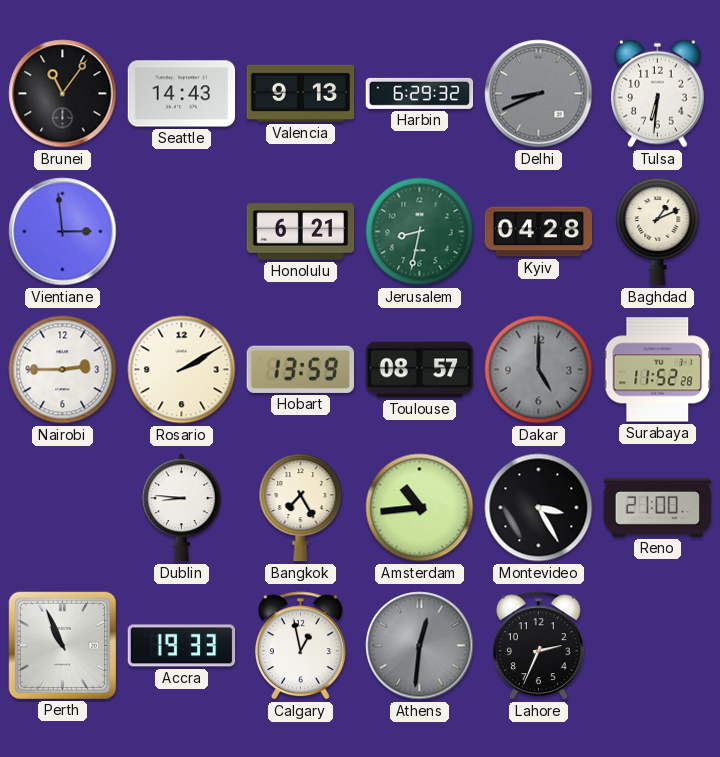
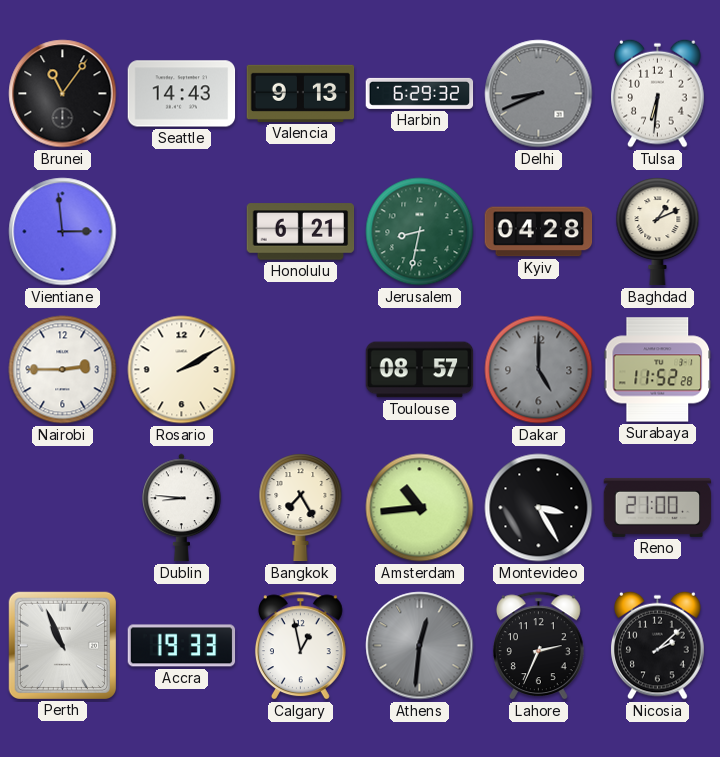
Hobart: 13:59 -> none
Nicosia: none -> 2:08
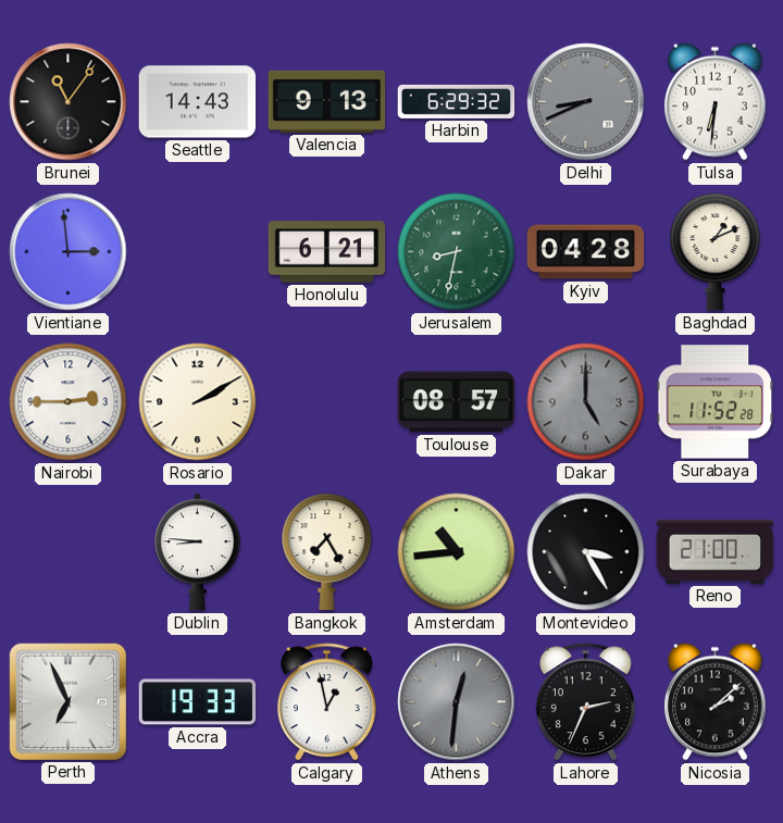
Perth: 10:56 -> 6:56
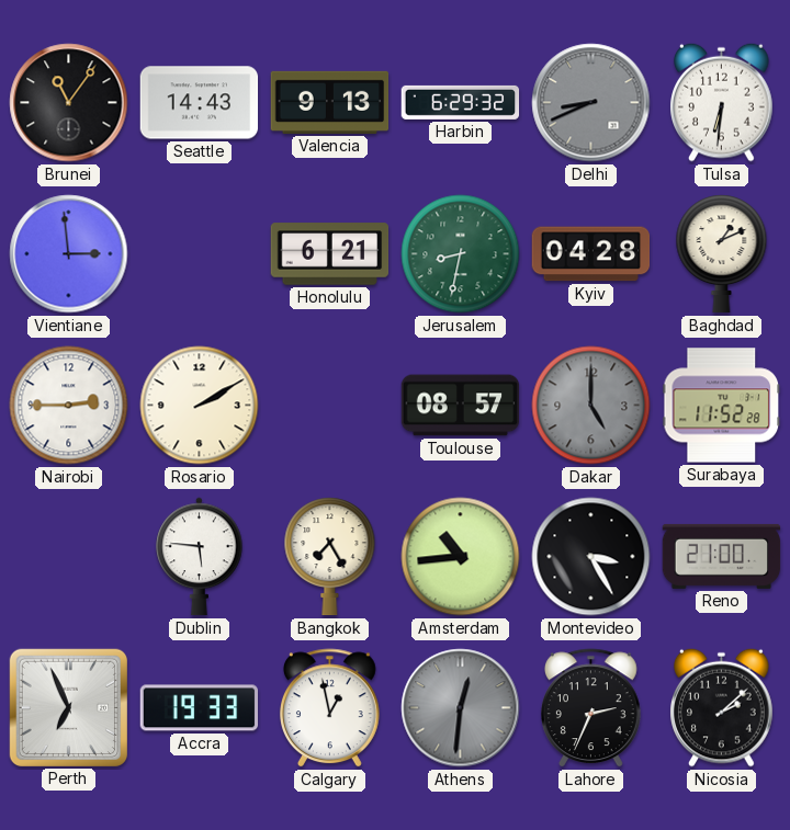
Dublin: 8:46 -> 5:46
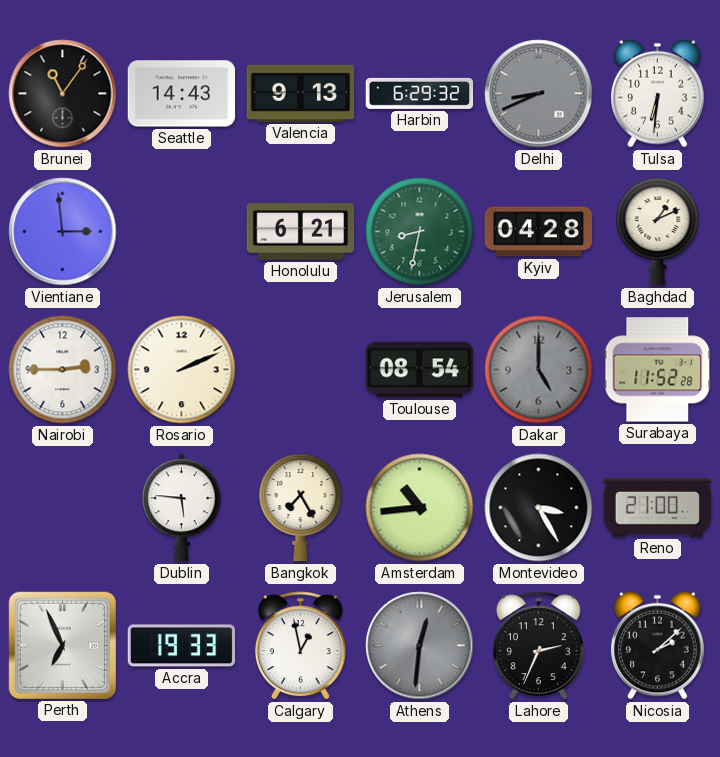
Rosario: 2:10 -> 2:11
Toulouse: 08:57 -> 08:54
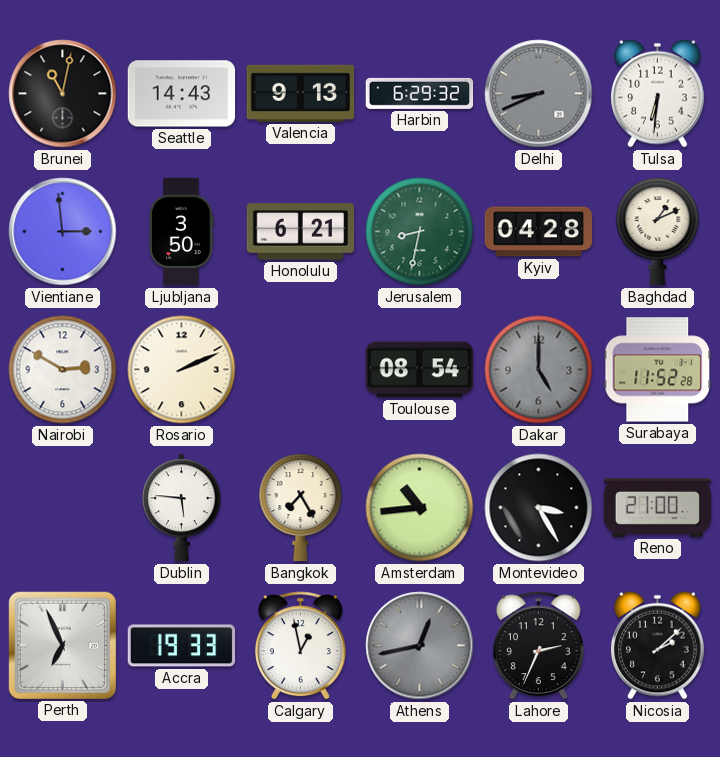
Brunei: 11:06 -> 11:02
Ljubljana: none -> 3:50
Nairobi: 2:45 -> 2:50
Athens: 12:31 -> 12:43
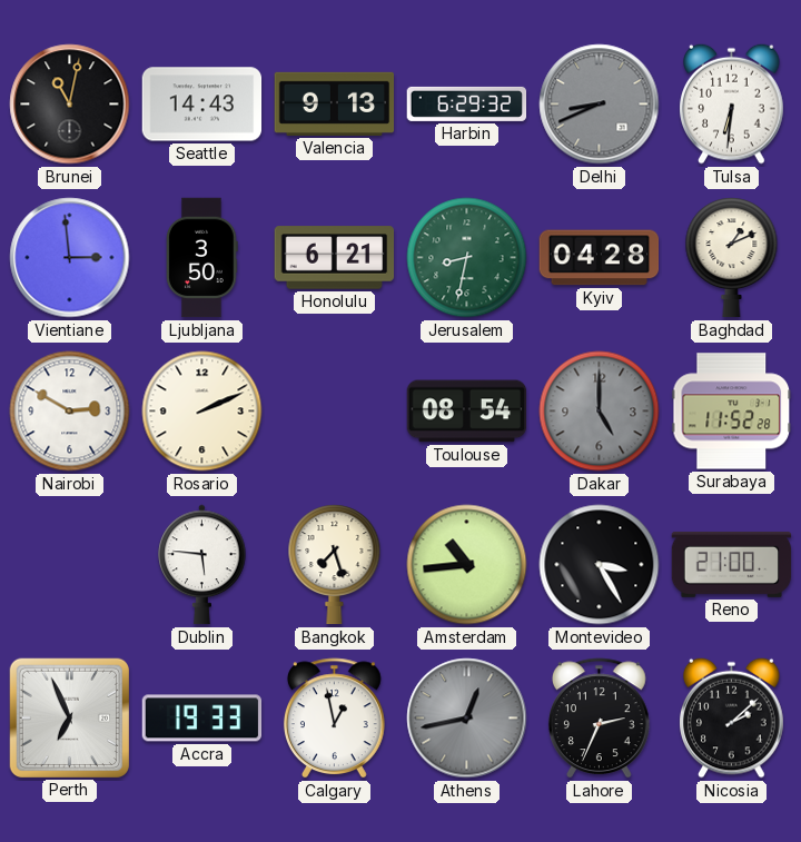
Bangkok: 7:25 -> 7:27
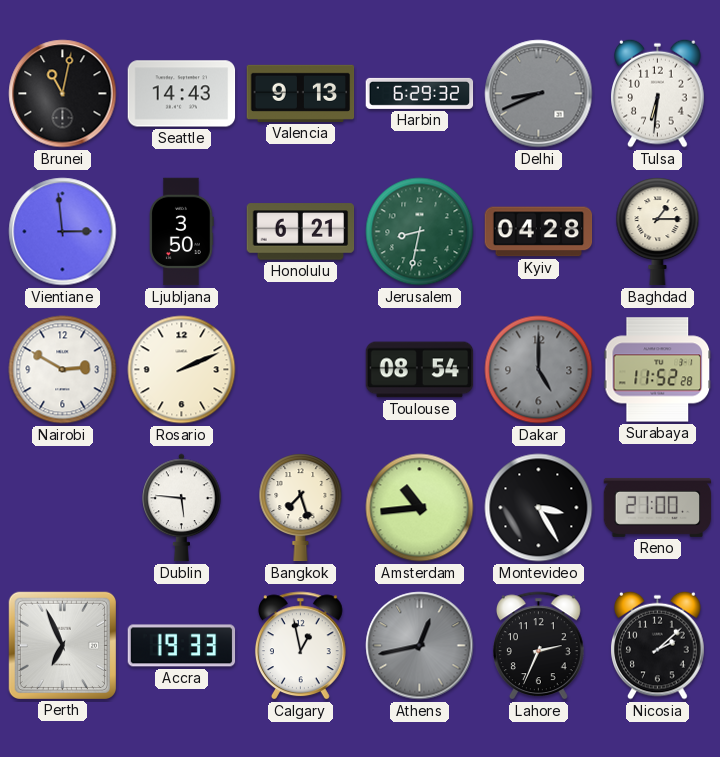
Baghdad: 1:11 -> 1:15
